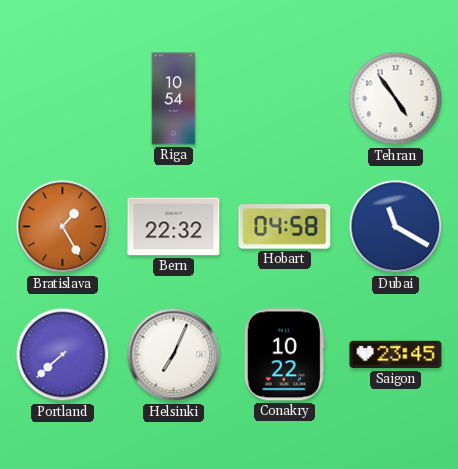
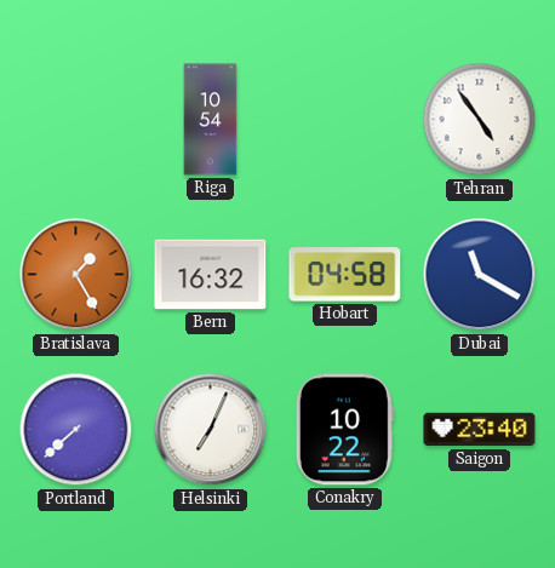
Bern: 22:32 -> 16:32
Saigon: 23:45 -> 23:40
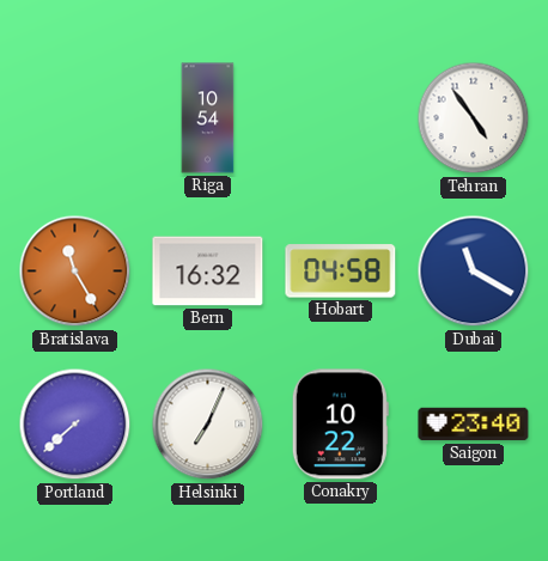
Bratislava: 1:25 -> 11:25
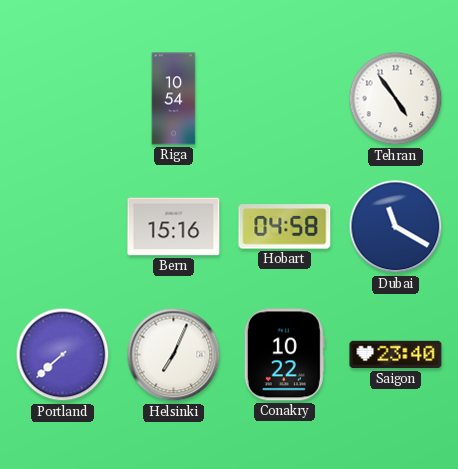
Bratislava: 11:25 -> none
Bern: 16:32 -> 15:16
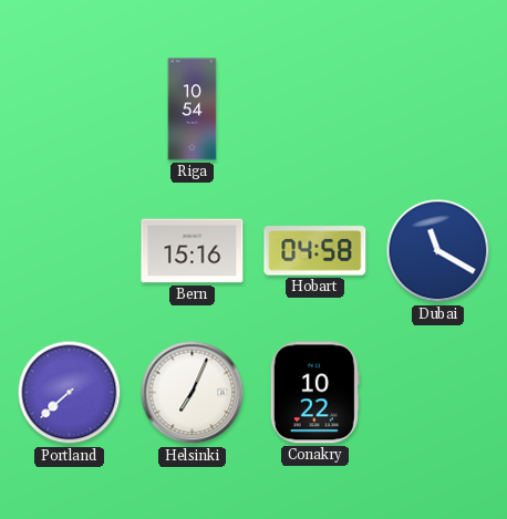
Tehran: 4:54 -> none
Saigon: 23:40 -> none
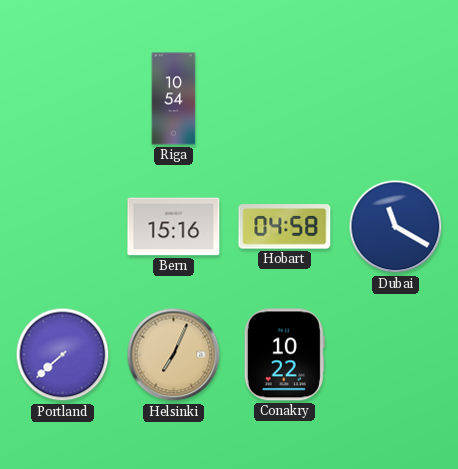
Helsinki dial: white -> champagne
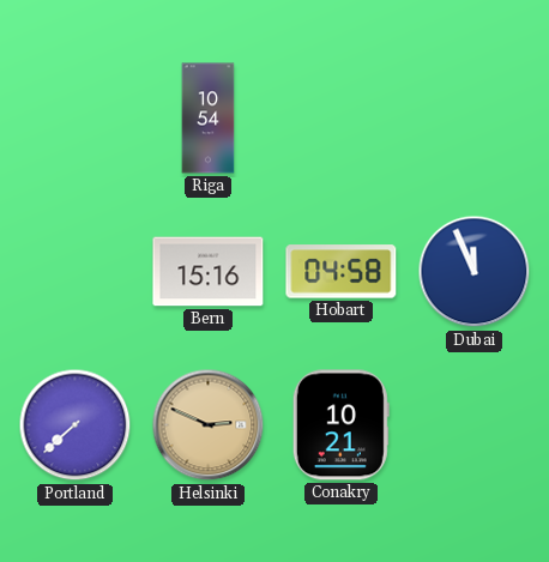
Dubai: 11:20 -> 11:56
Helsinki: 7:04 -> 2:49
Conakry: 10:22 -> 10:21
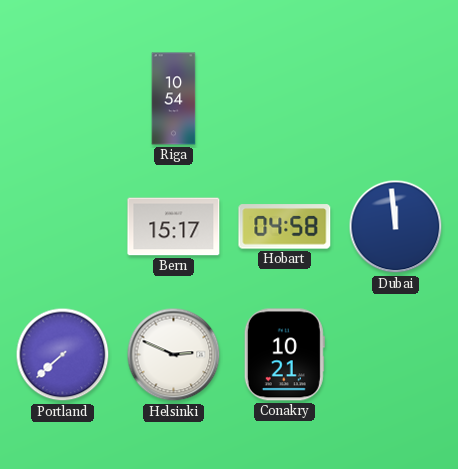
Bern: 15:16 -> 15:17
Dubai: 11:56 -> 11:59
Helsinki dial: champagne -> white
